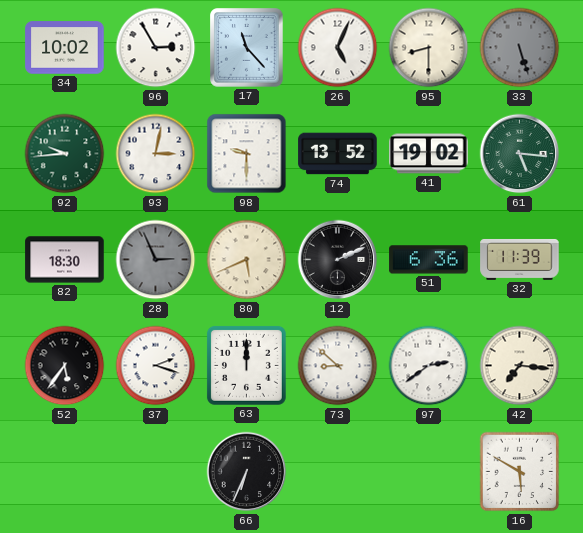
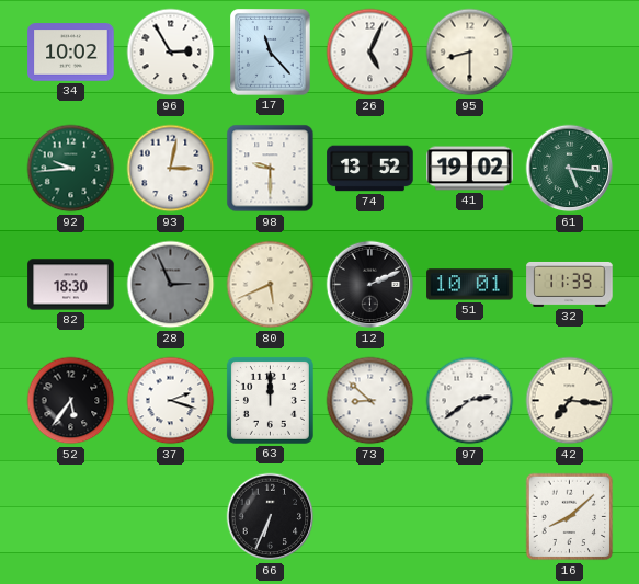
33: 5:27 -> none
51: 6:36 -> 10:01
16: 5:50 -> 8:08
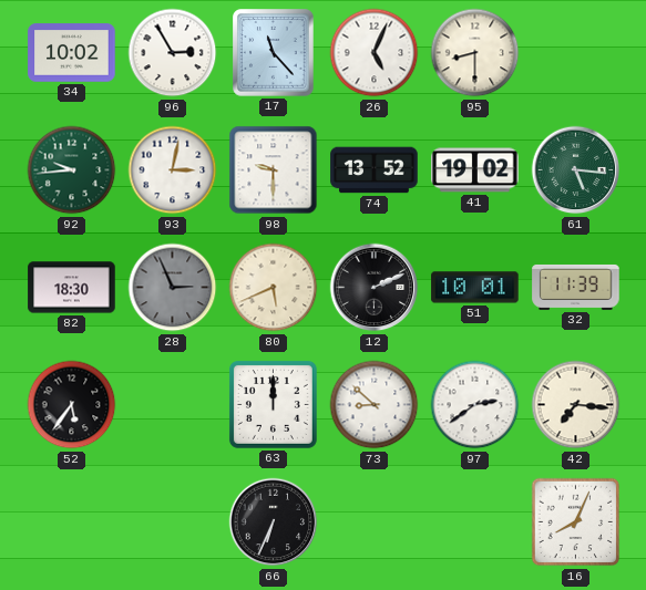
37: 2:18 -> none
16: 8:08 -> 8:04
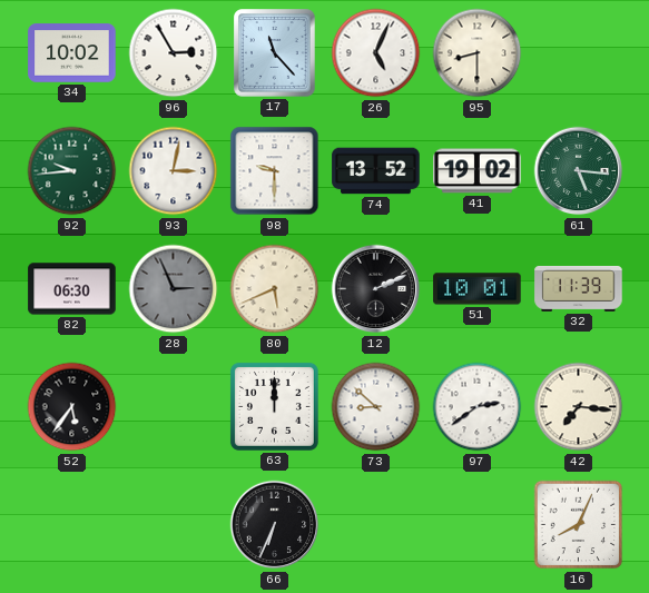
82: 18:30 -> 06:30
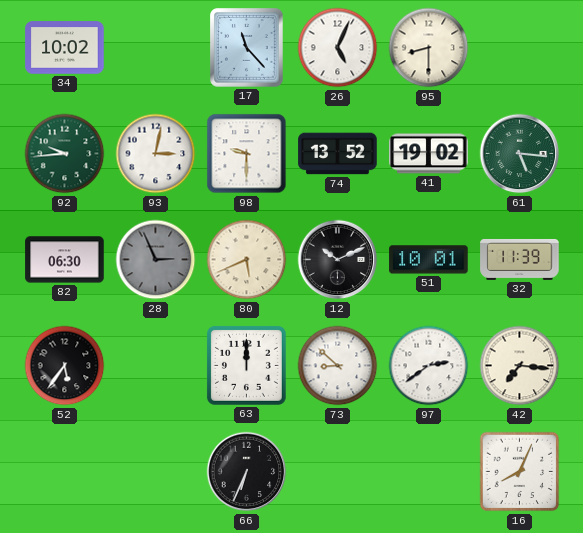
96: 2:55 -> none
12: 2:11 -> 10:11
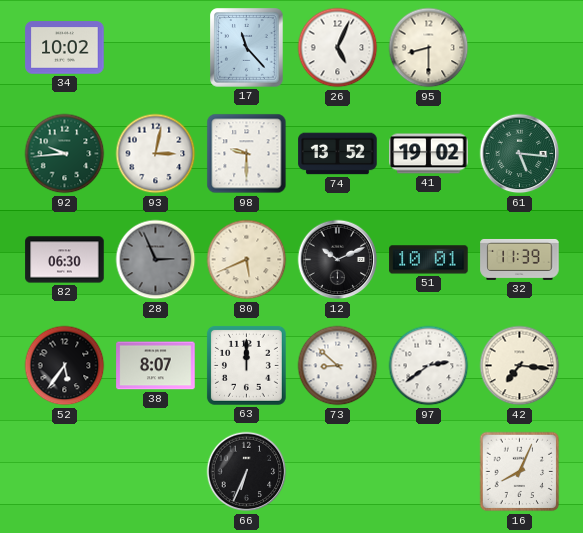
38: none -> 8:07
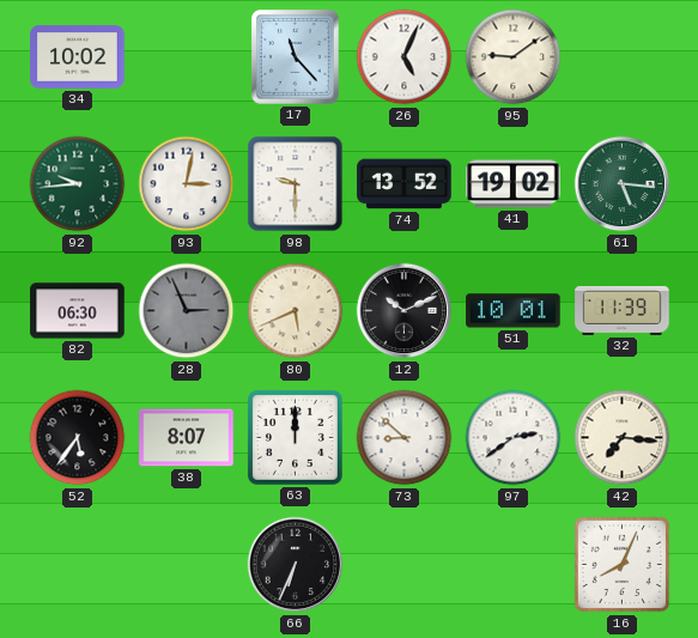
95: 8:30 -> 9:09
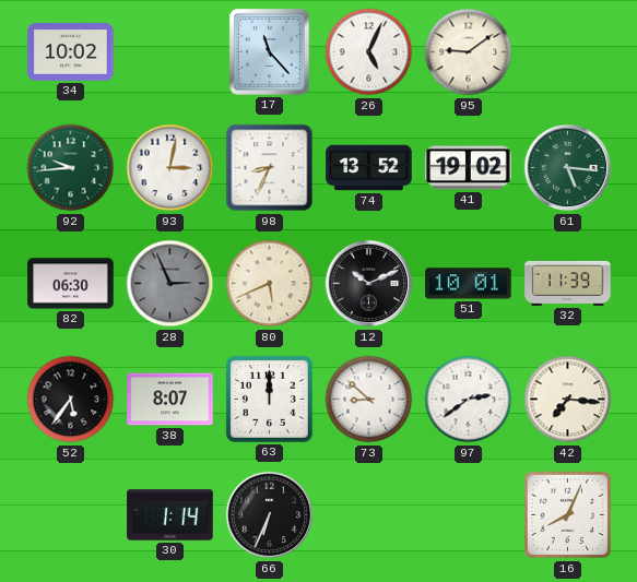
98: 9:30 -> 8:34
30: none -> 1:14
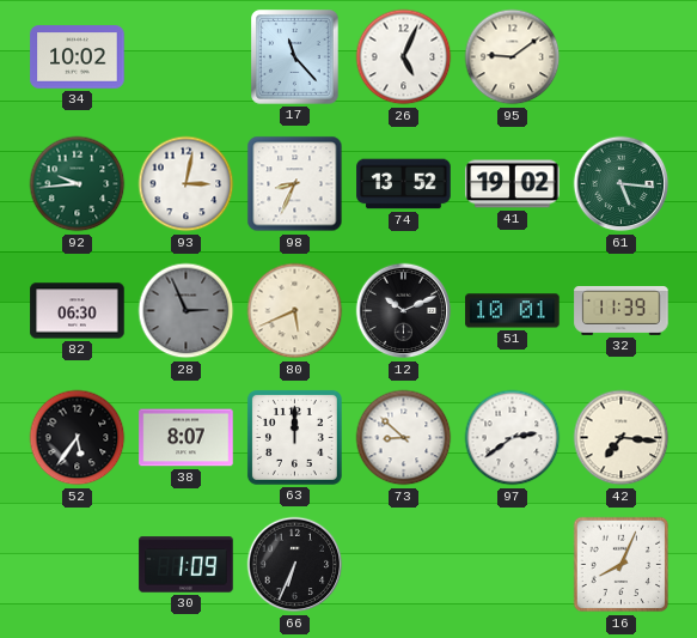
30: 1:14 -> 1:09
